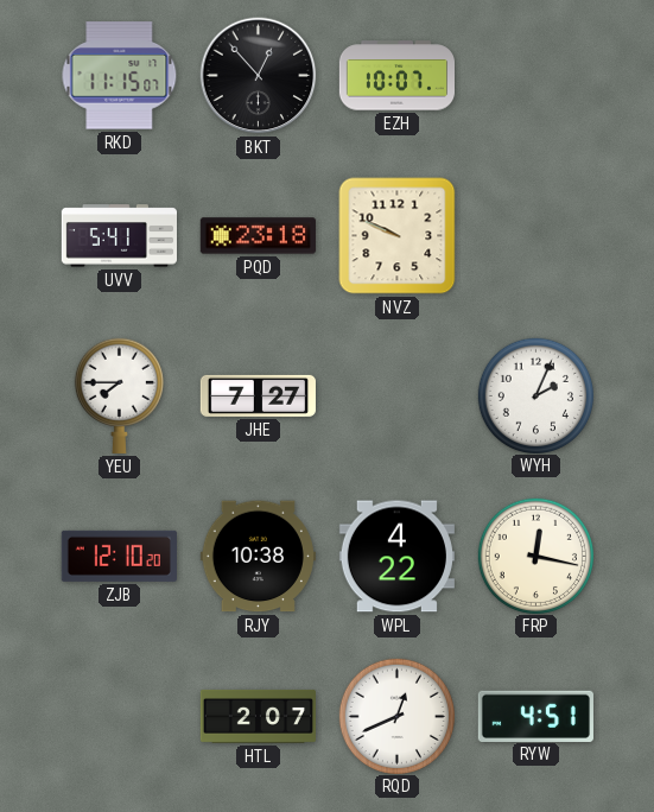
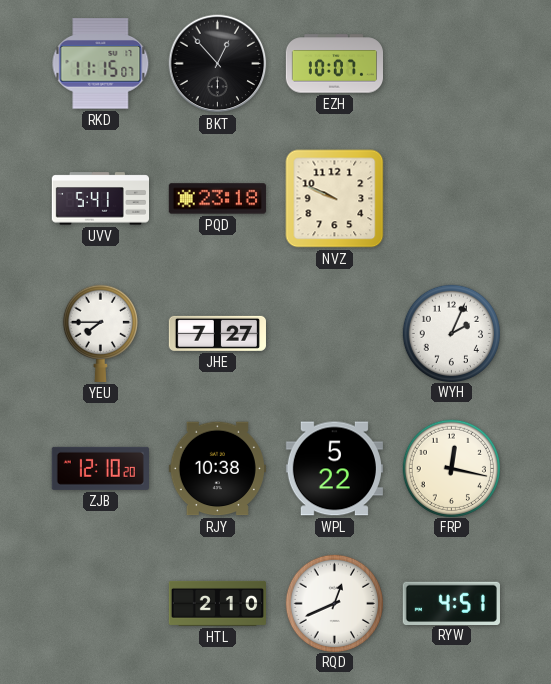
WPL: 4:22 -> 5:22
HTL: 2:07 -> 2:10
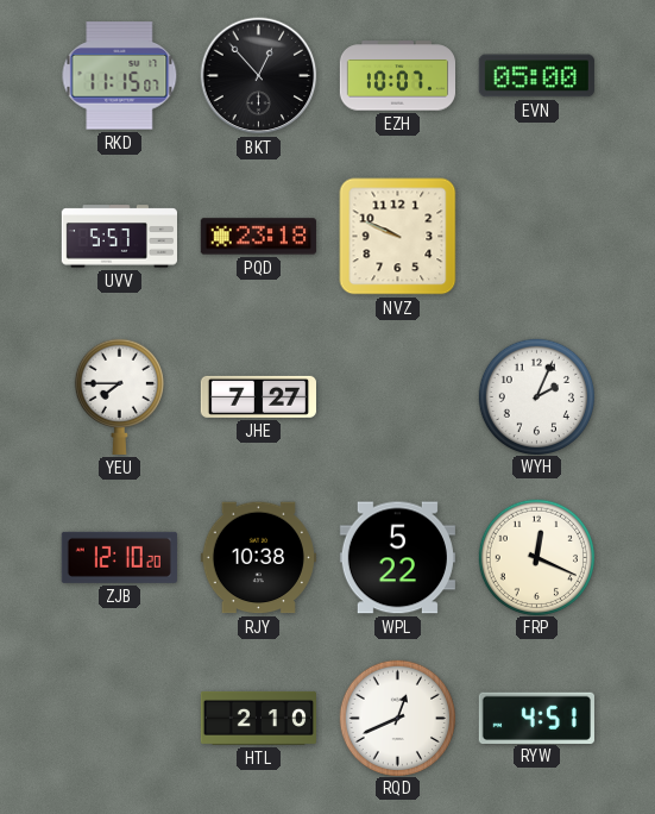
EVN: none -> 05:00
UVV: 5:41 -> 5:57
FRP: 12:17 -> 12:19
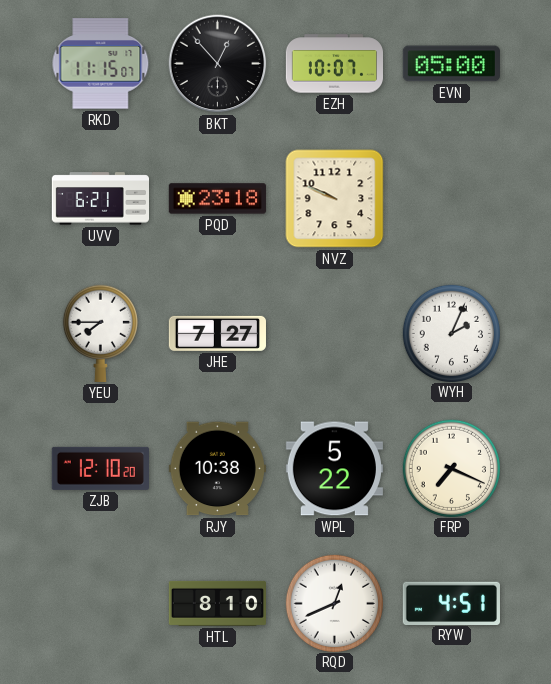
UVV: 5:57 -> 6:21
FRP: 12:19 -> 7:19
HTL: 2:10 -> 8:10
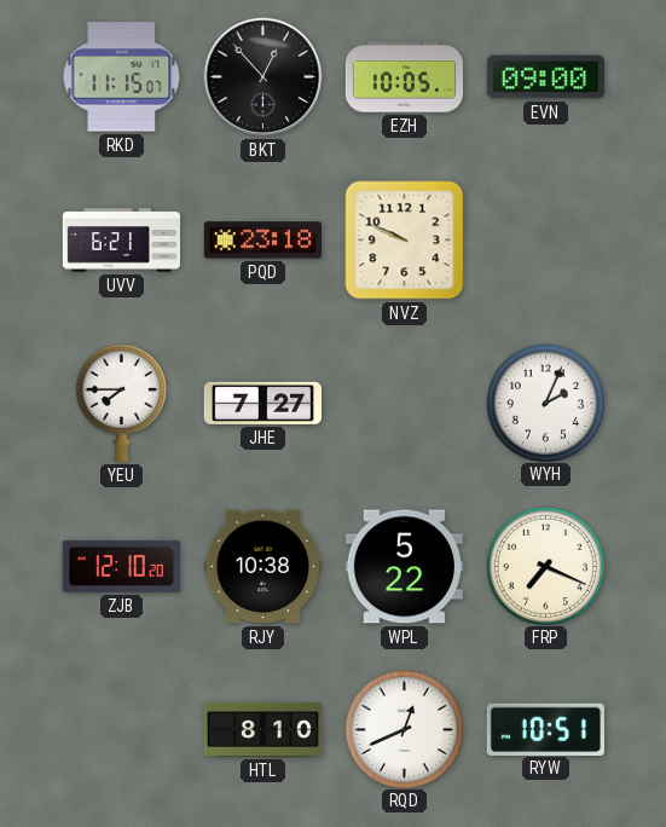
EZH: 10:07 -> 10:05
EVN: 05:00 -> 09:00
RYW: 4:51 -> 10:51
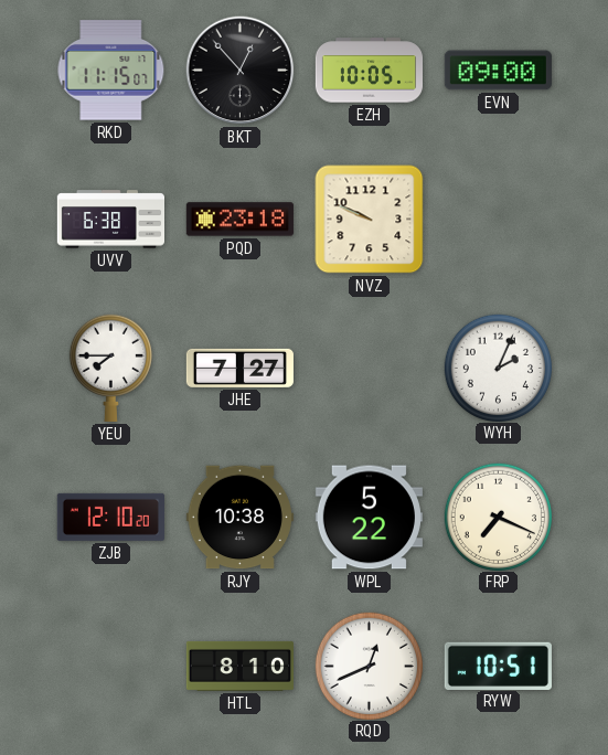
UVV: 6:21 -> 6:38
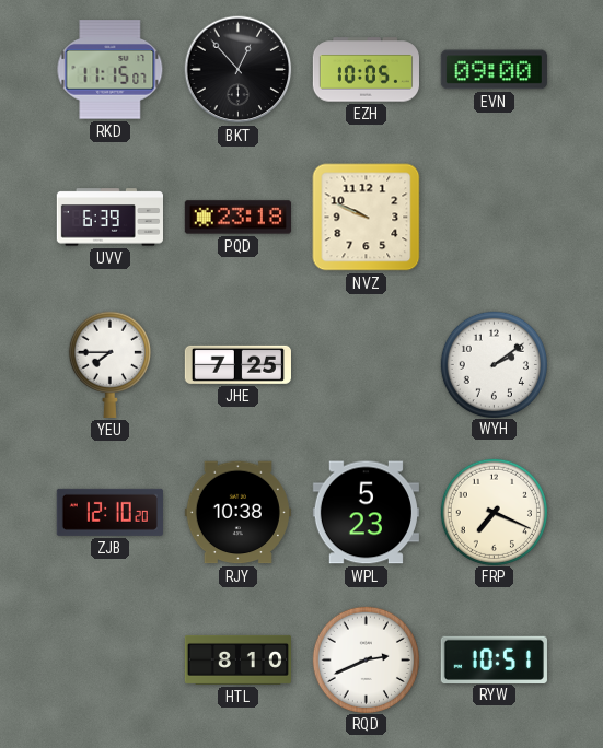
UVV: 6:38 -> 6:39
JHE: 7:27 -> 7:25
WYH: 2:04 -> 2:09
WPL: 5:22 -> 5:23
RQD: 12:41 -> 2:41
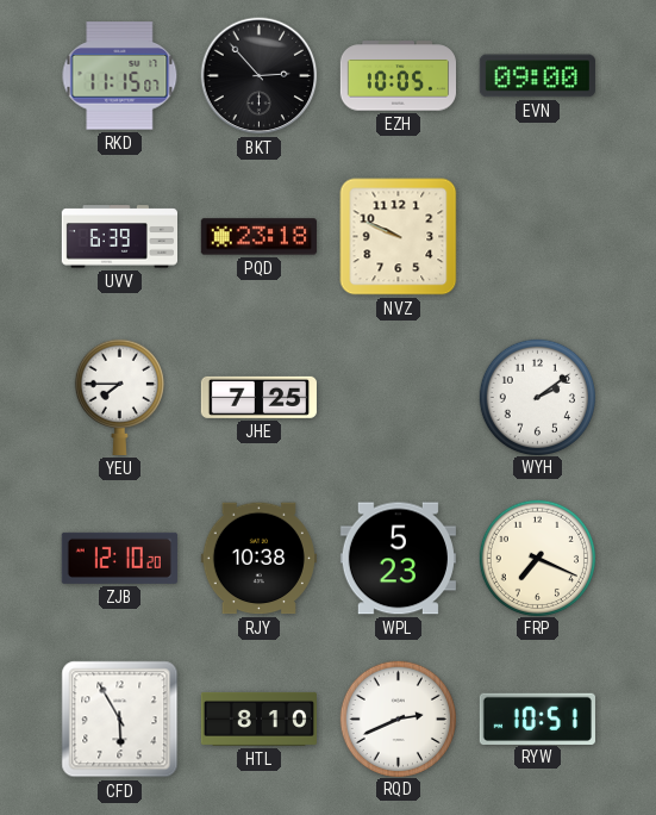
BKT: 12:53 -> 2:53
CFD: none -> 5:55
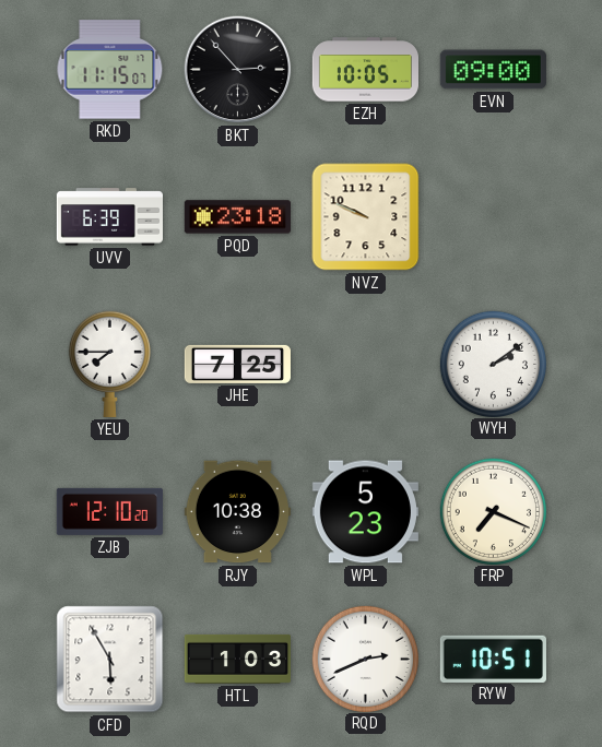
HTL: 8:10 -> 1:03
